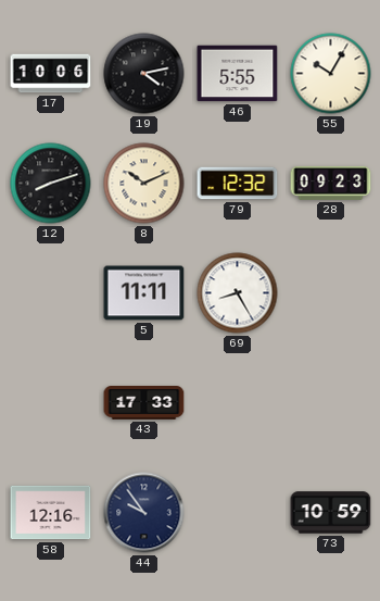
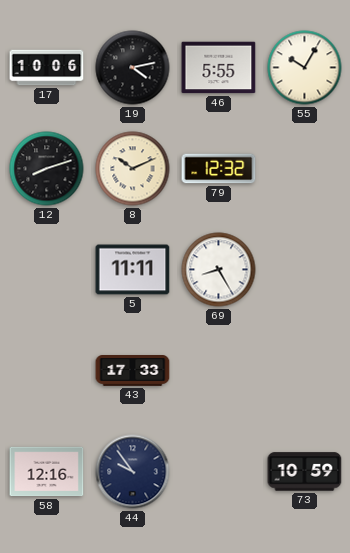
28: 09:23 -> none
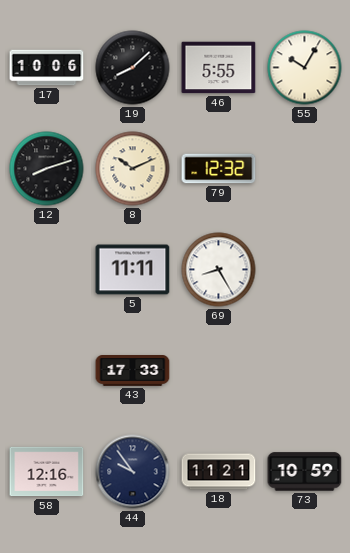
19: 4:13 -> 8:08
18: none -> 11:21
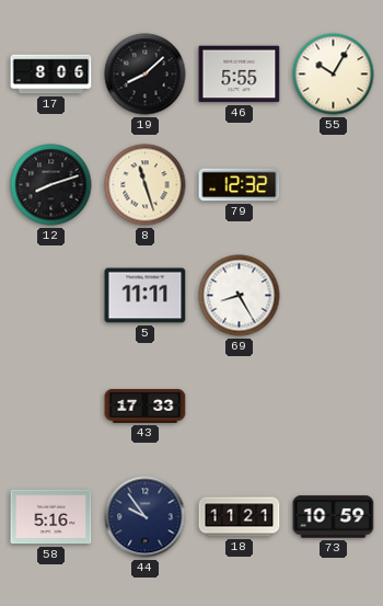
17: 10:06 -> 8:06
8: 10:11 -> 11:27
58: 12:16 -> 5:16
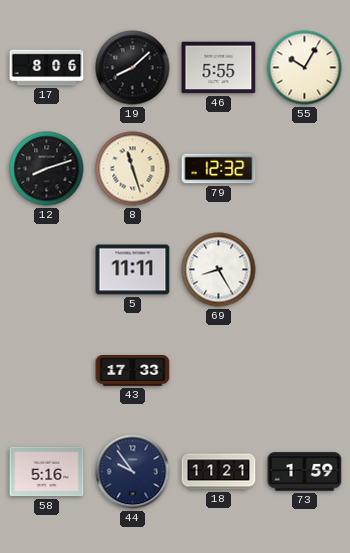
73: 10:59 -> 1:59
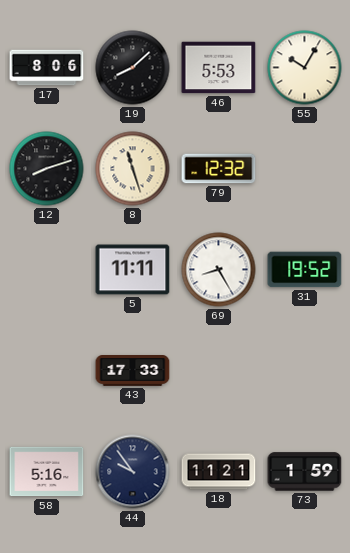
46: 5:55 -> 5:53
31: none -> 19:52
